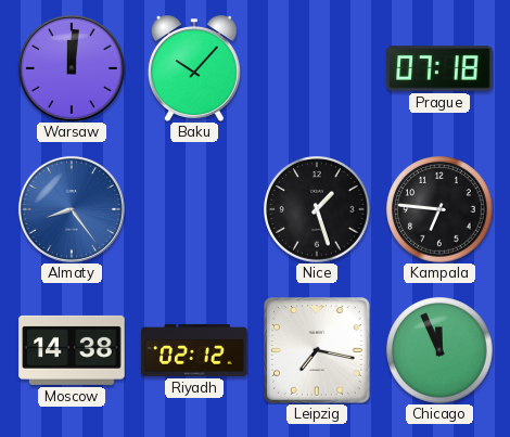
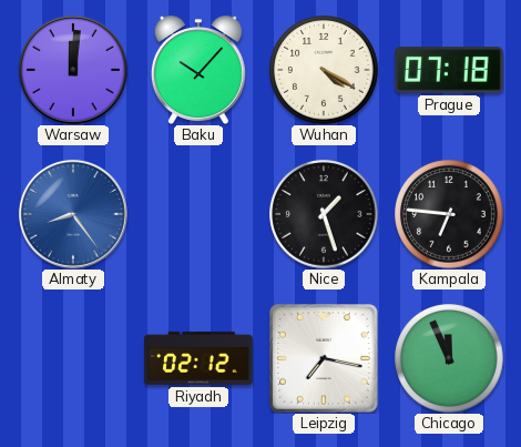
Wuhan: none -> 4:20
Moscow: 14:38 -> none
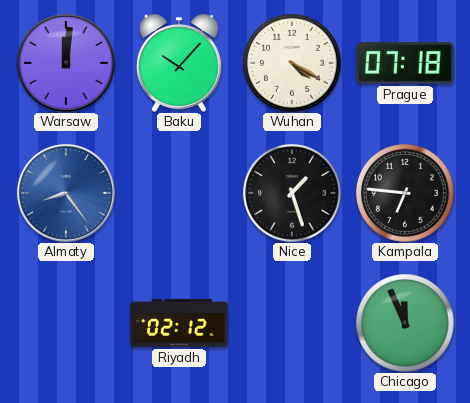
Leipzig: 7:17 -> none
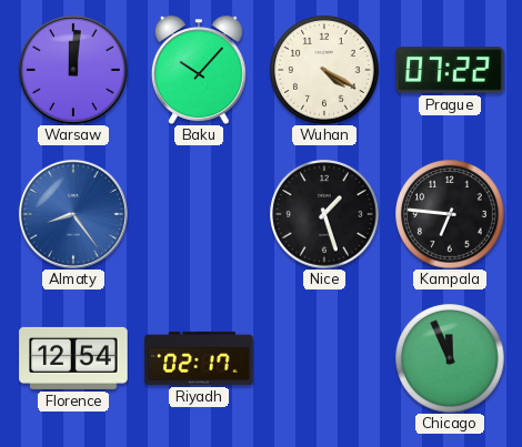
Prague: 07:18 -> 07:22
Florence: none -> 12:54
Riyadh: 02:12 -> 02:17
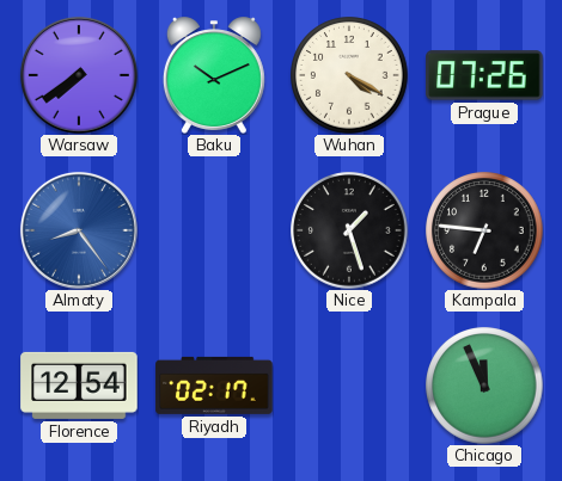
Warsaw: 12:01 -> 7:39
Baku: 10:07 -> 10:11
Prague: 07:22 -> 07:26
